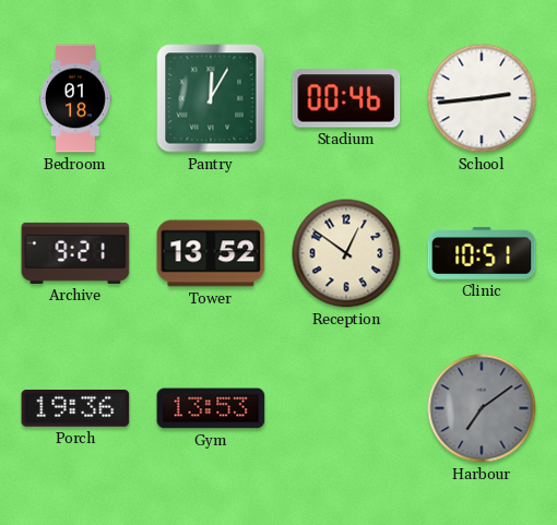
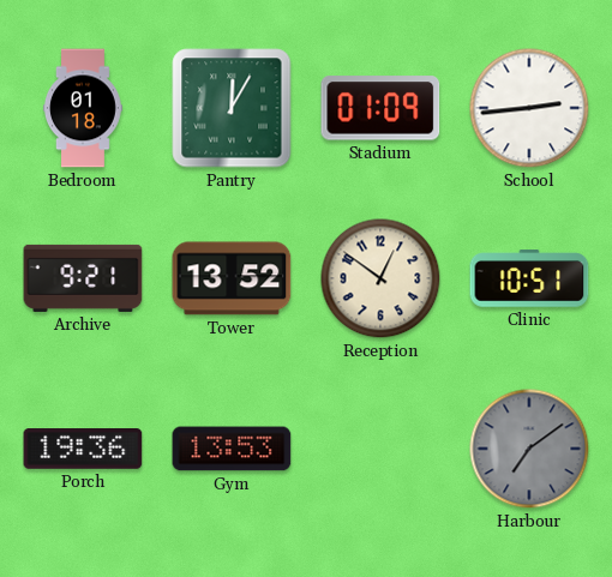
Stadium: 00:46 -> 01:09
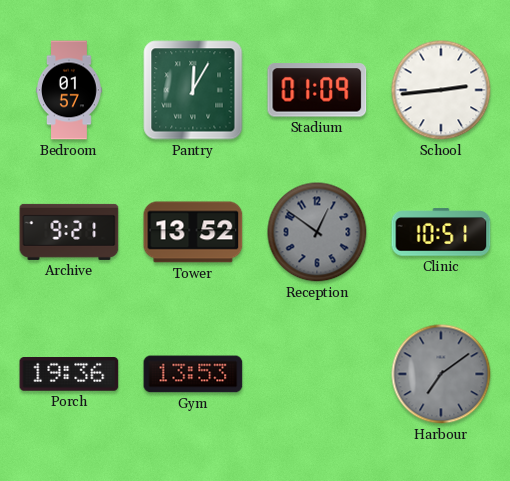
Bedroom: 01:18 -> 01:57
Reception dial: cream -> grey
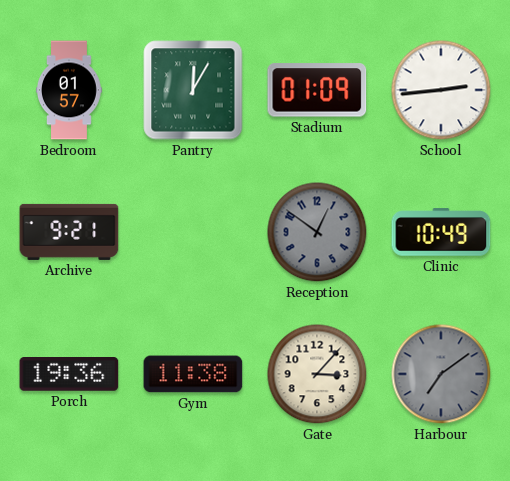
Tower: 13:52 -> none
Clinic: 10:51 -> 10:49
Gym: 13:53 -> 11:38
Gate: none -> 3:07
